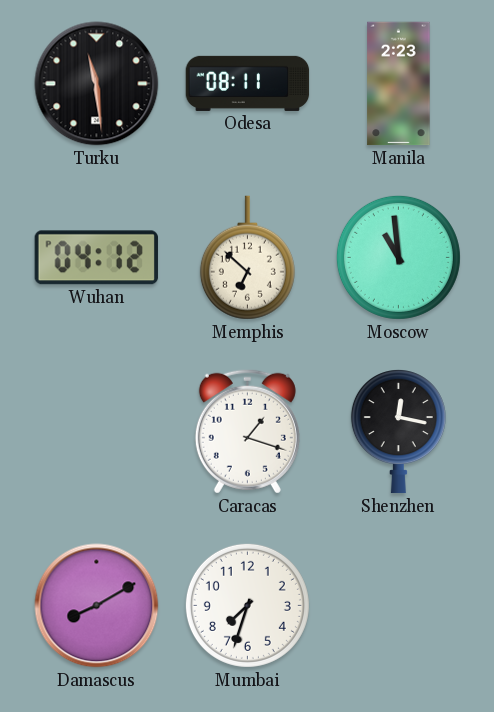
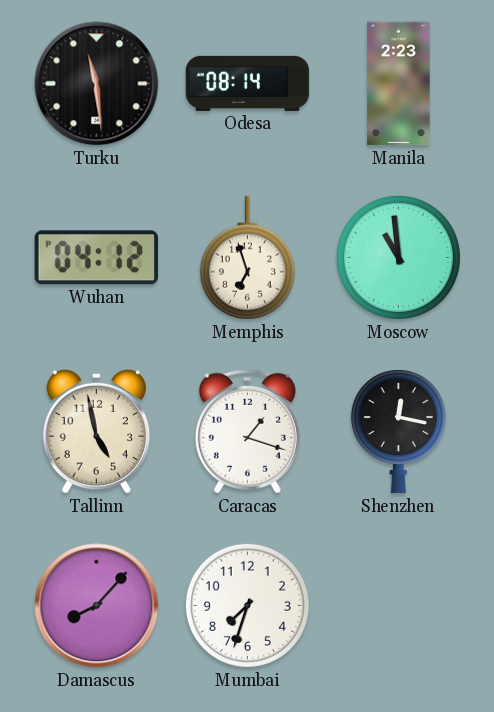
Odesa: 08:11 -> 08:14
Memphis: 6:52 -> 6:57
Tallinn: none -> 4:58
Damascus: 8:10 -> 8:07
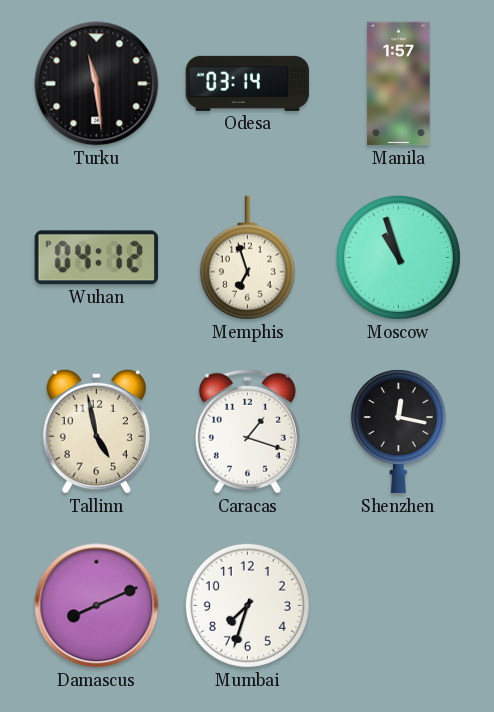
Odesa: 08:14 -> 03:14
Manila: 2:23 -> 1:57
Moscow: 10:59 -> 10:57
Damascus: 8:07 -> 8:11
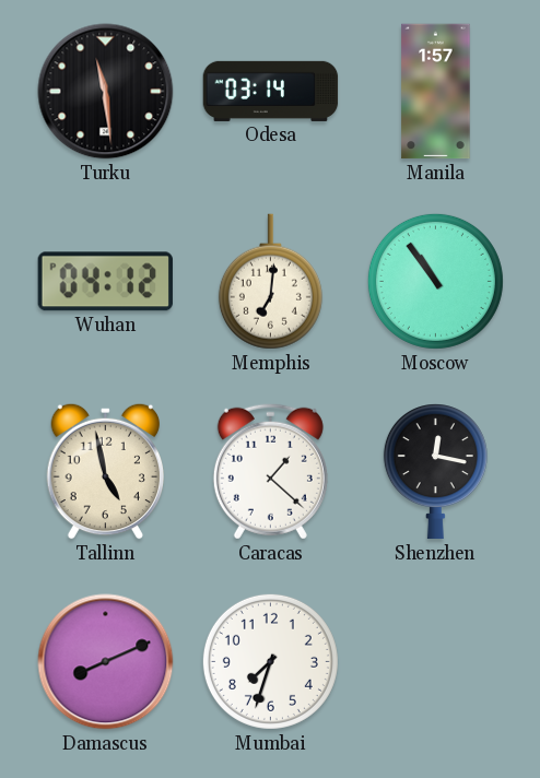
Memphis: 6:57 -> 7:01
Moscow: 10:57 -> 10:54
Caracas: 1:18 -> 1:22
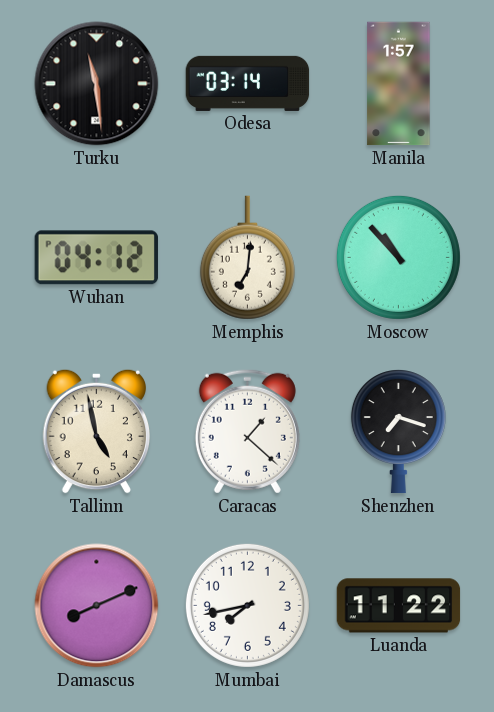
Moscow: 10:54 -> 10:53
Shenzhen: 12:17 -> 7:18
Mumbai: 7:33 -> 7:43
Luanda: none -> 11:22
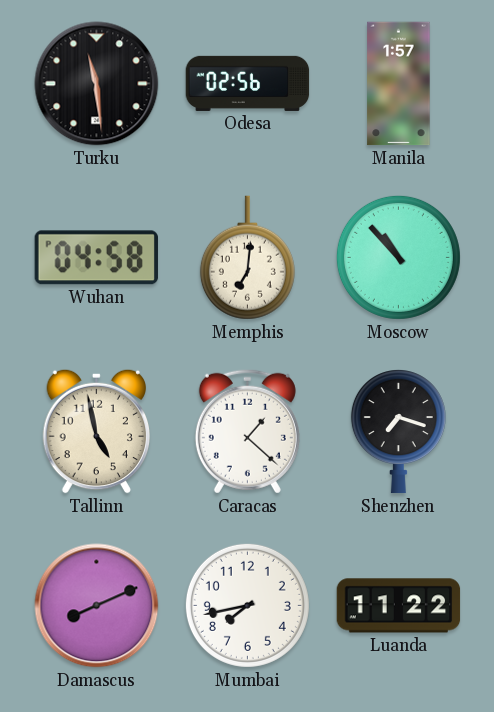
Odesa: 03:14 -> 02:56
Wuhan: 04:12 -> 04:58
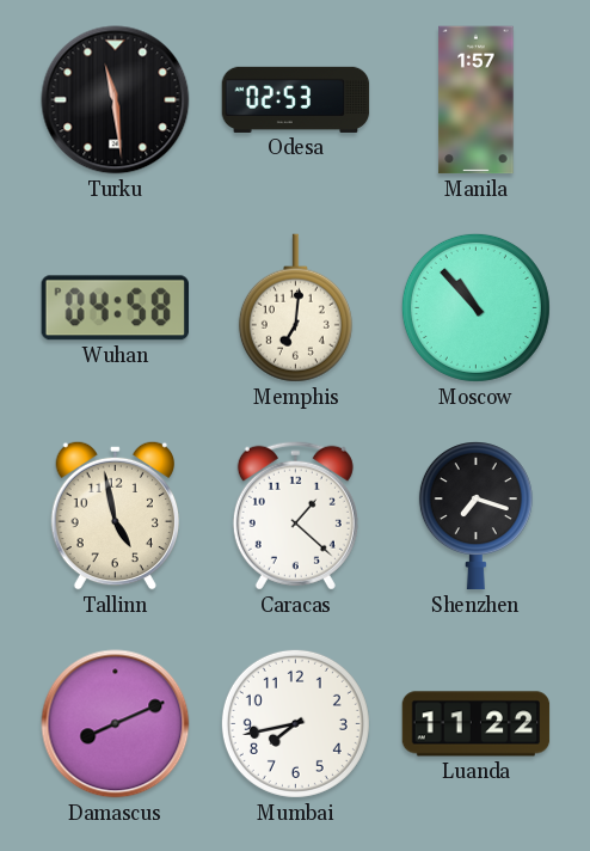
Odesa: 02:56 -> 02:53
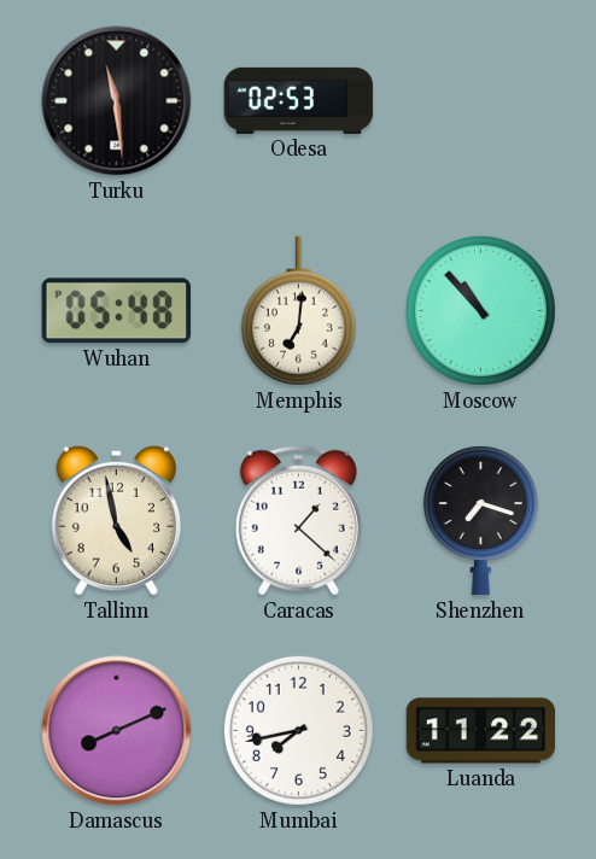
Manila: 1:57 -> none
Wuhan: 04:58 -> 05:48
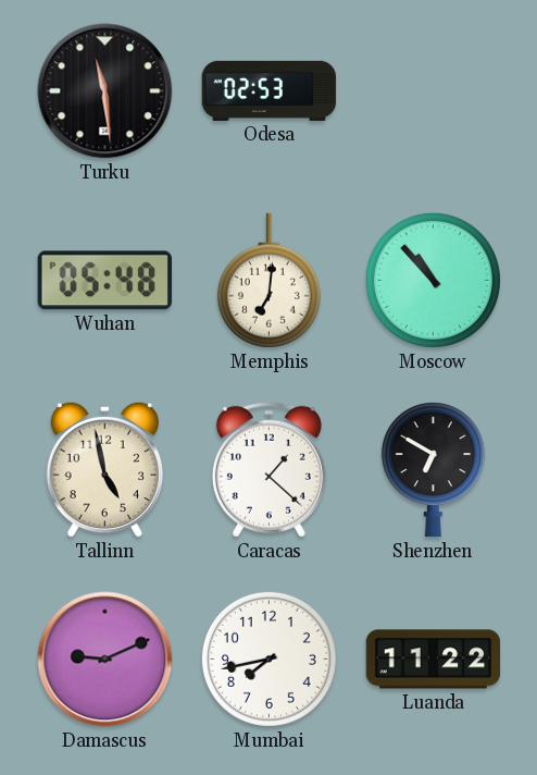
Shenzhen: 7:18 -> 6:50
Damascus: 8:11 -> 9:11
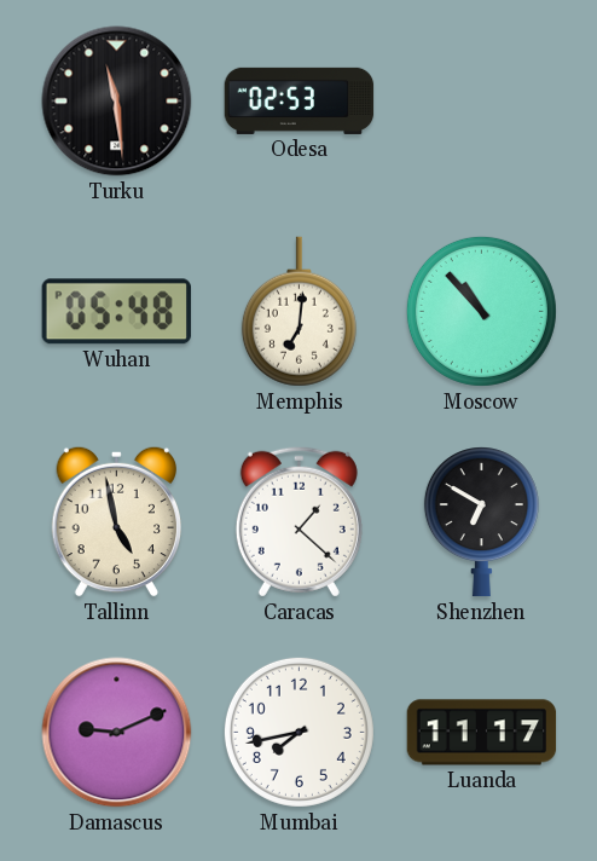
Luanda: 11:22 -> 11:17
